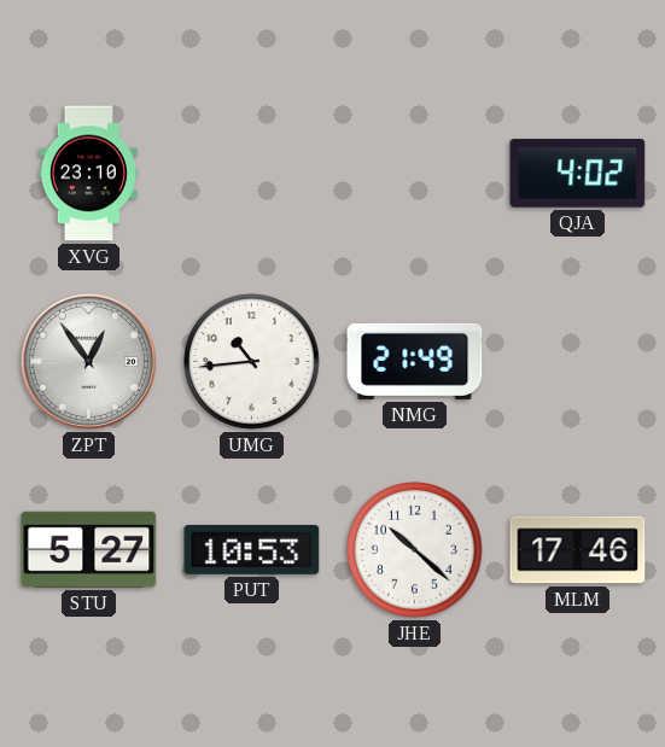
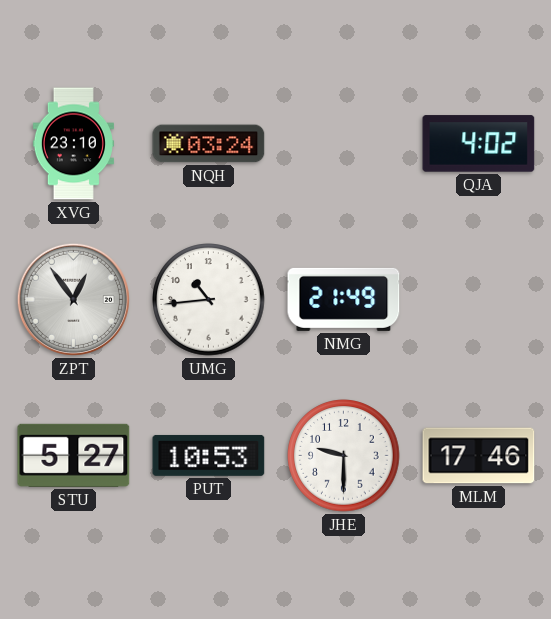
NQH: none -> 03:24
JHE: 10:22 -> 9:30
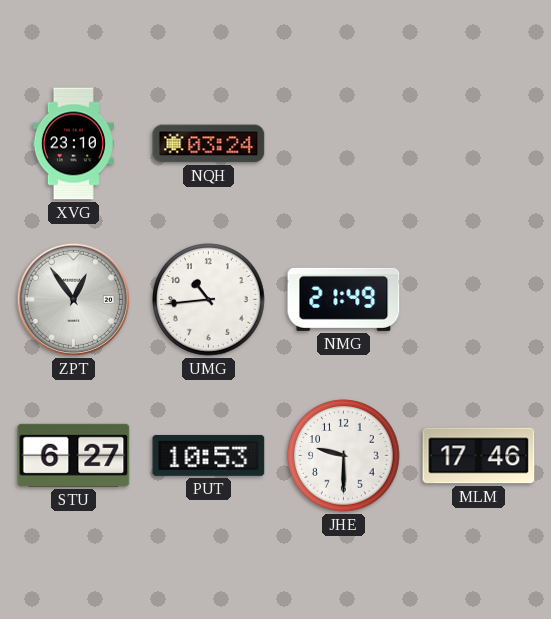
QJA: 4:02 -> none
STU: 5:27 -> 6:27
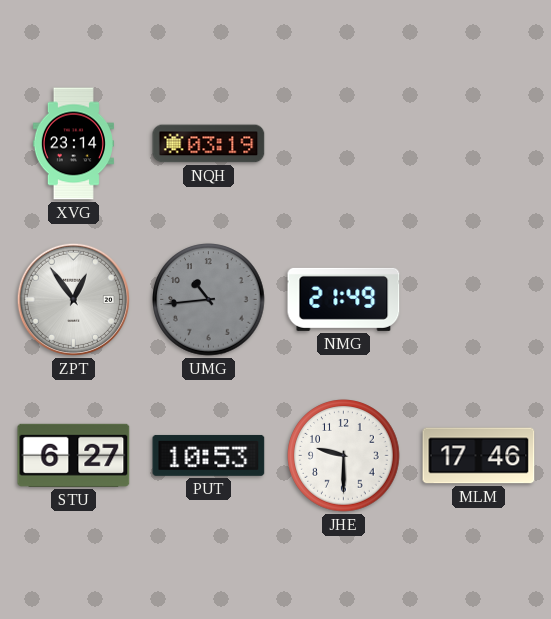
XVG: 23:10 -> 23:14
NQH: 03:24 -> 03:19
UMG dial: white -> grey
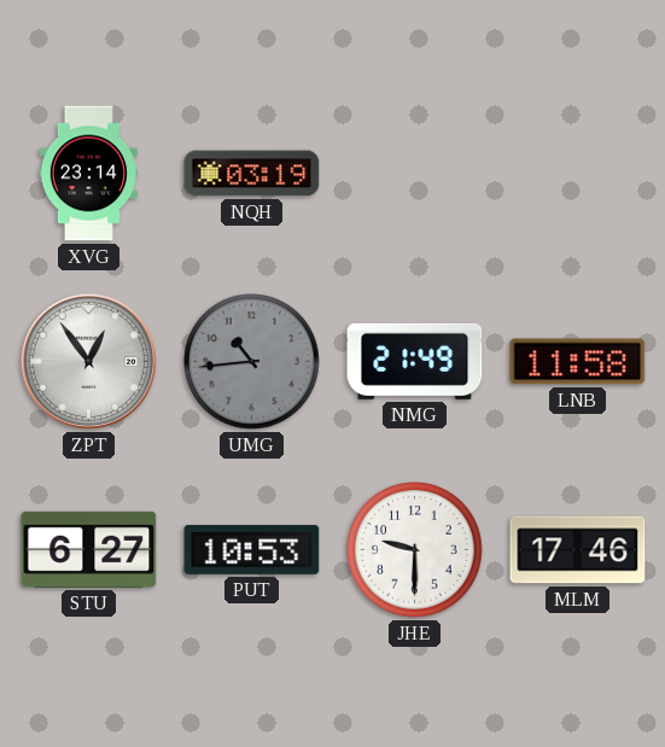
LNB: none -> 11:58
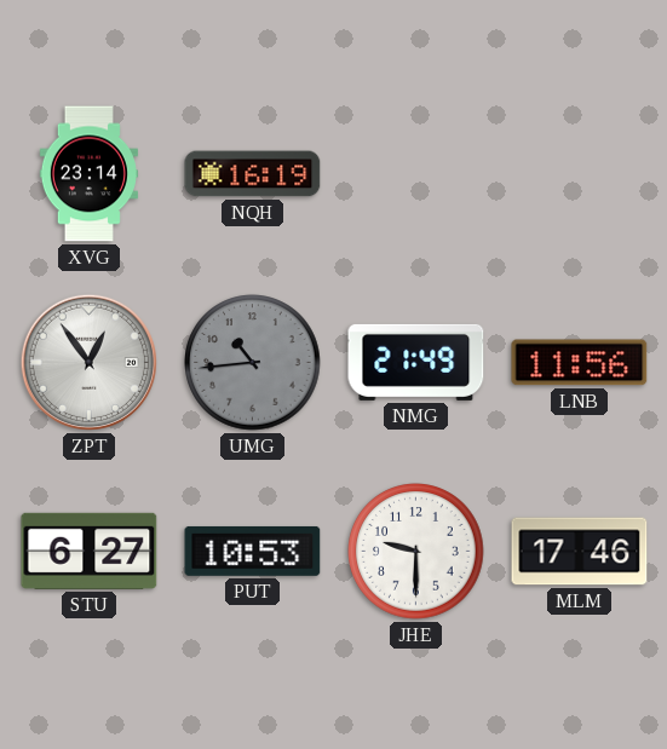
NQH: 03:19 -> 16:19
LNB: 11:58 -> 11:56
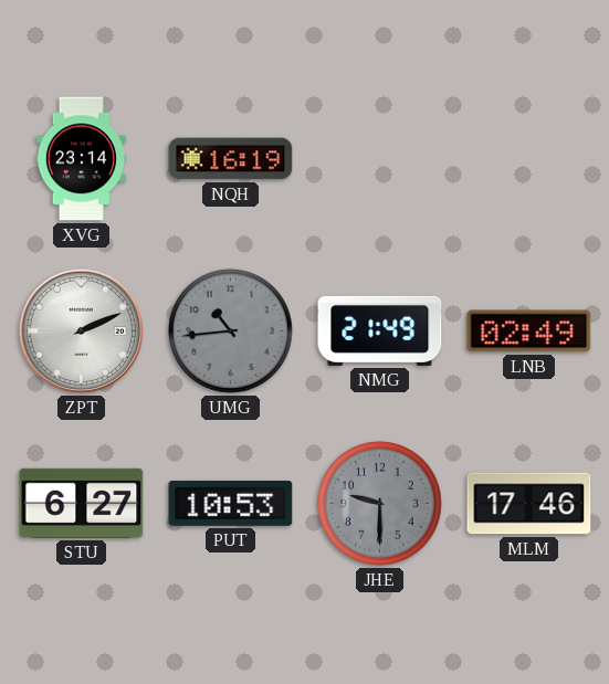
ZPT: 12:54 -> 2:11
LNB: 11:56 -> 02:49
JHE dial: white -> grey
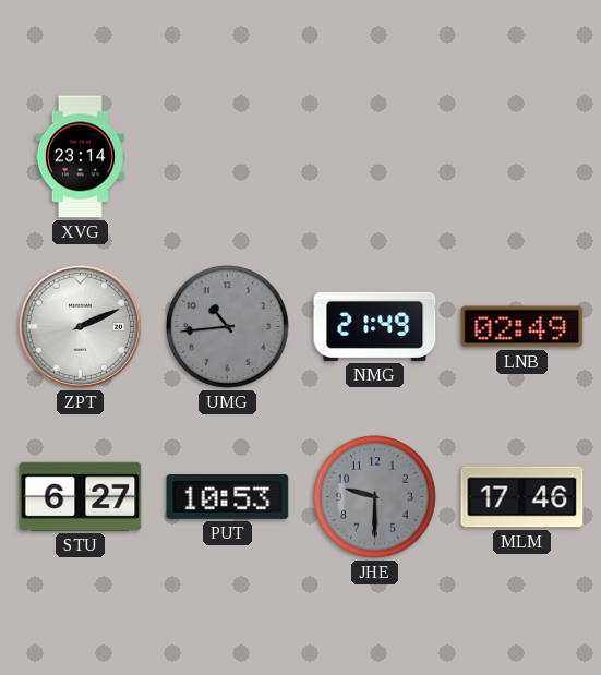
NQH: 16:19 -> none
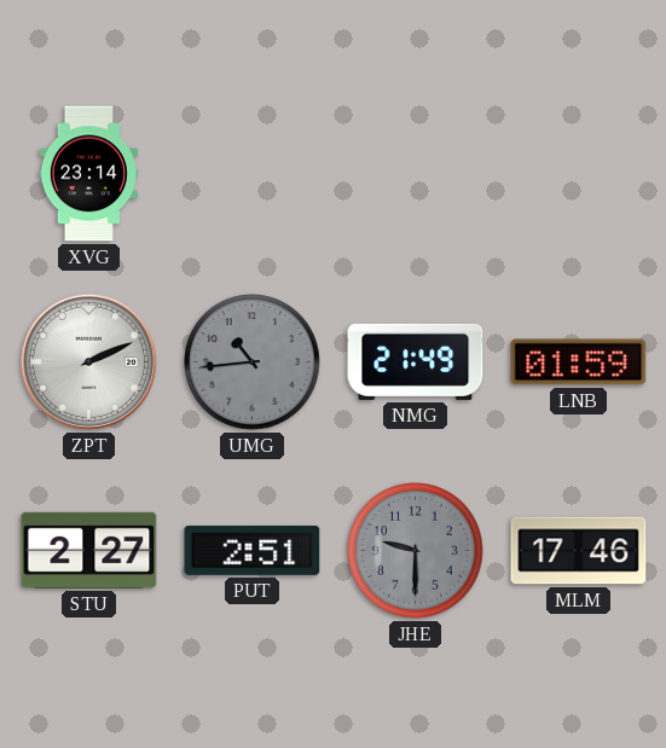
LNB: 02:49 -> 01:59
STU: 6:27 -> 2:27
PUT: 10:53 -> 2:51
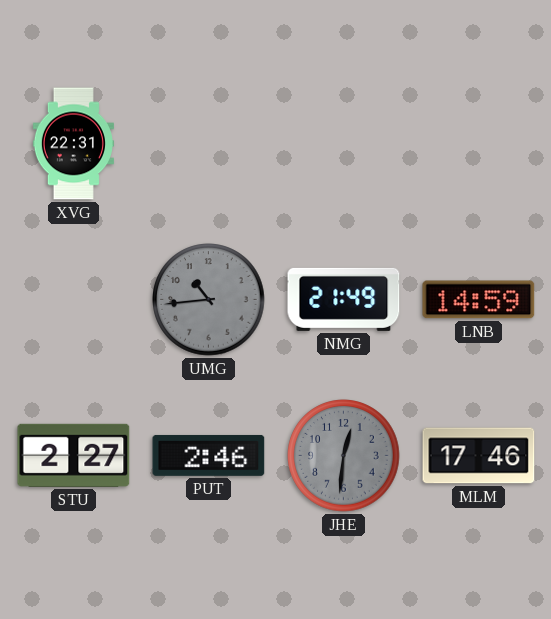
XVG: 23:14 -> 22:31
ZPT: 2:11 -> none
LNB: 01:59 -> 14:59
PUT: 2:51 -> 2:46
JHE: 9:30 -> 12:31
